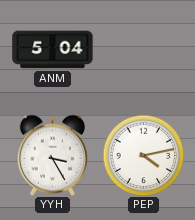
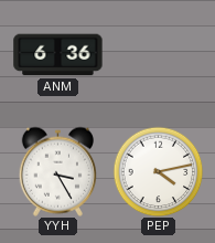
ANM: 5:04 -> 6:36
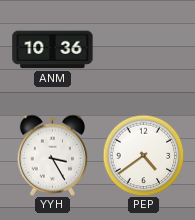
ANM: 6:36 -> 10:36
PEP: 4:13 -> 4:39
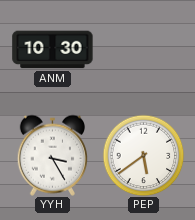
ANM: 10:36 -> 10:30
PEP: 4:39 -> 5:39
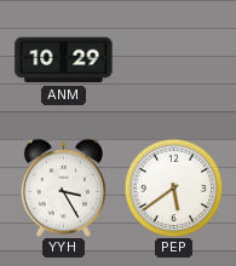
ANM: 10:30 -> 10:29
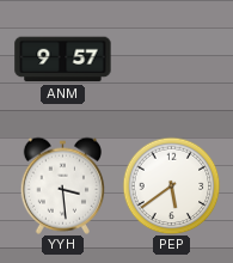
ANM: 10:29 -> 9:57
YYH: 3:25 -> 3:29
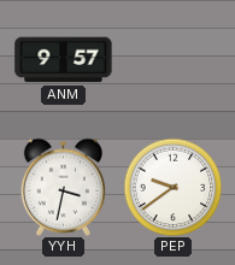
YYH: 3:29 -> 3:32
PEP: 5:39 -> 9:39
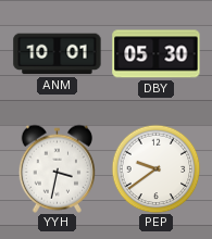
ANM: 9:57 -> 10:01
DBY: none -> 05:30
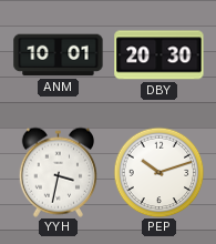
DBY: 05:30 -> 20:30
PEP: 9:39 -> 10:12
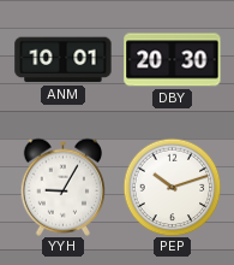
YYH: 3:32 -> 9:05
